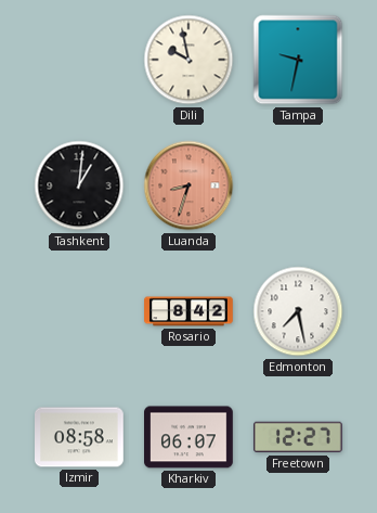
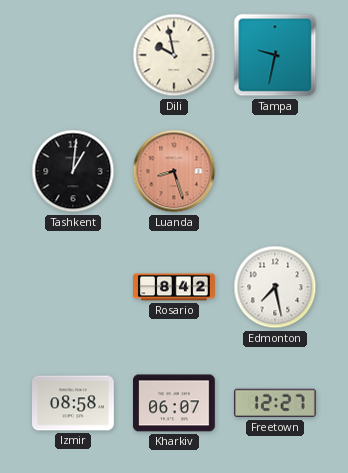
Luanda: 8:33 -> 8:27
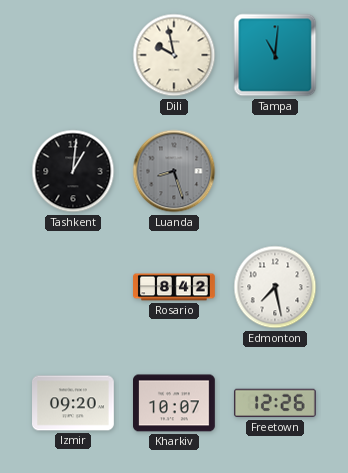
Tampa: 9:32 -> 11:01
Luanda dial: salmon -> grey
Izmir: 08:58 -> 09:20
Kharkiv: 06:07 -> 10:07
Freetown: 12:27 -> 12:26
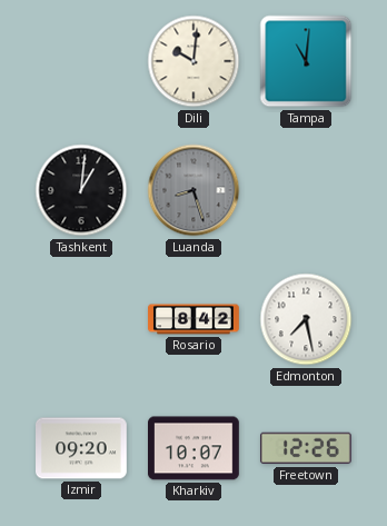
Dili: 9:58 -> 10:01
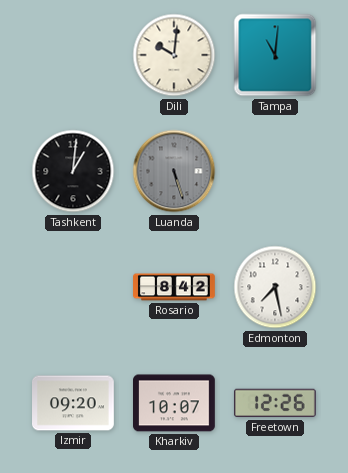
Luanda: 8:27 -> 5:27
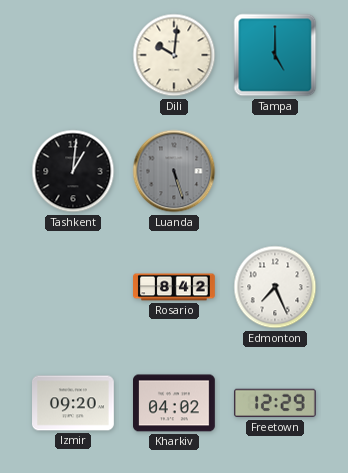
Tampa: 11:01 -> 5:00
Edmonton: 7:28 -> 7:26
Kharkiv: 10:07 -> 04:02
Freetown: 12:26 -> 12:29
